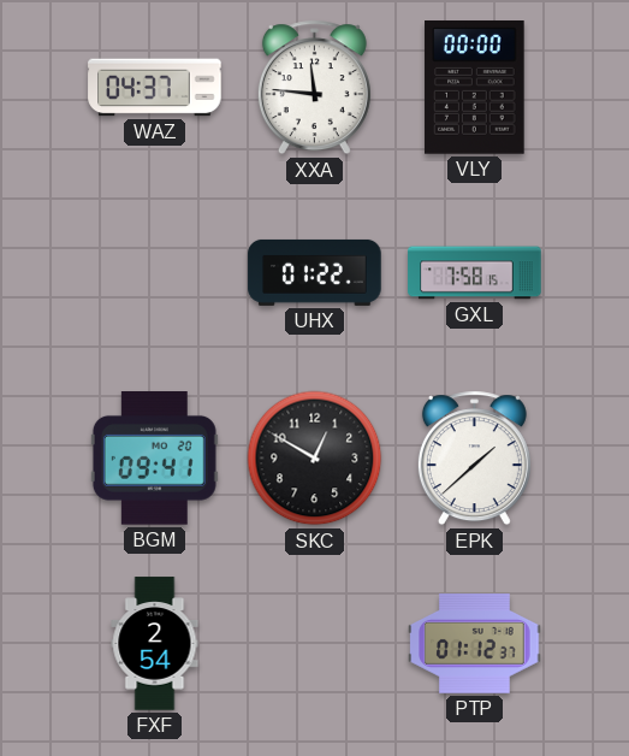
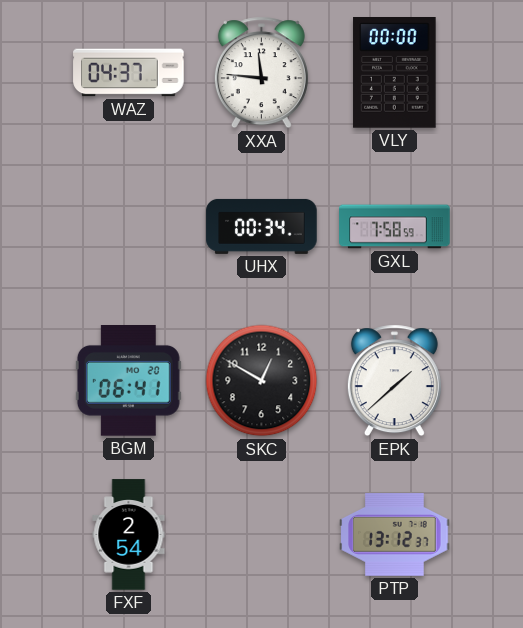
UHX: 01:22 -> 00:34
GXL: 7:58:15 -> 7:58:59
BGM: 09:41 -> 06:41
PTP: 01:12 -> 13:12
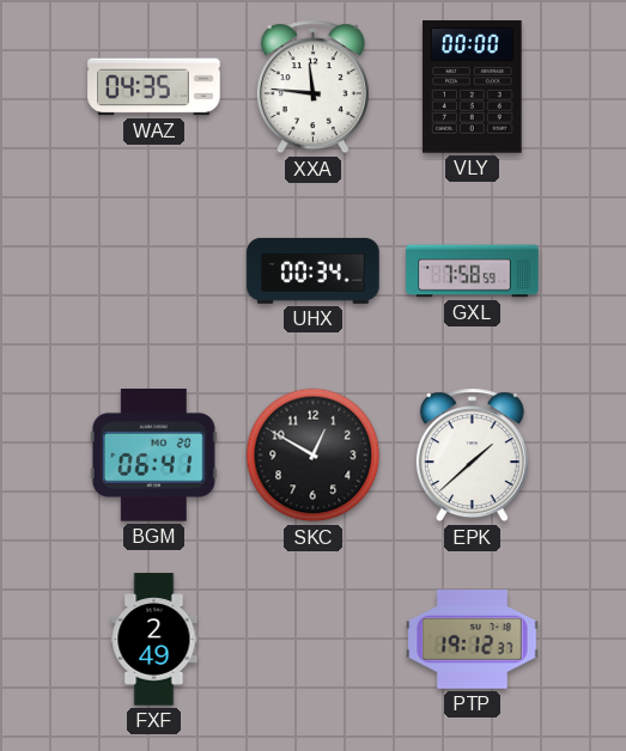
WAZ: 04:37 -> 04:35
FXF: 2:54 -> 2:49
PTP: 13:12 -> 19:12
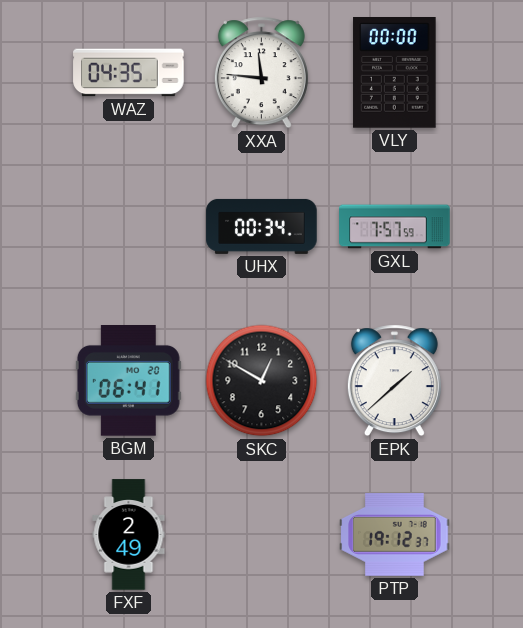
GXL: 7:58 -> 7:57
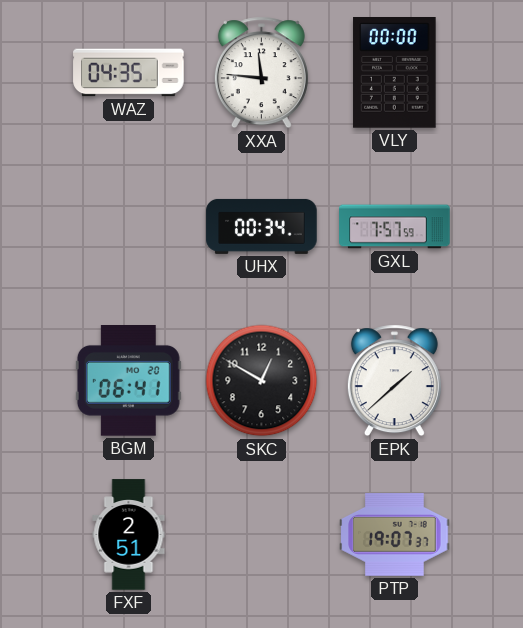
FXF: 2:49 -> 2:51
PTP: 19:12 -> 19:07
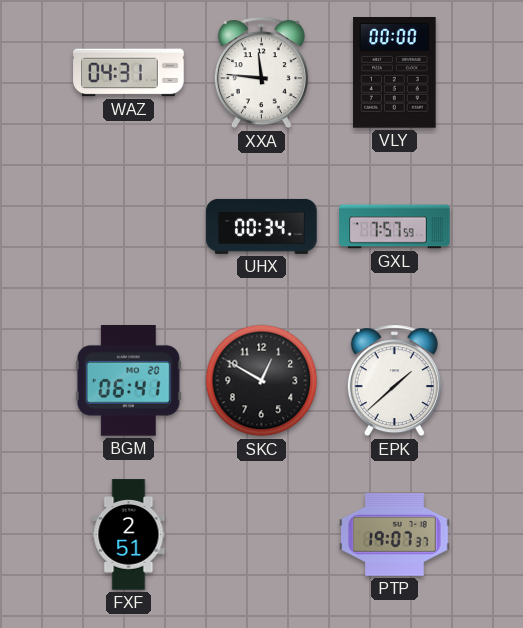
WAZ: 04:35 -> 04:31
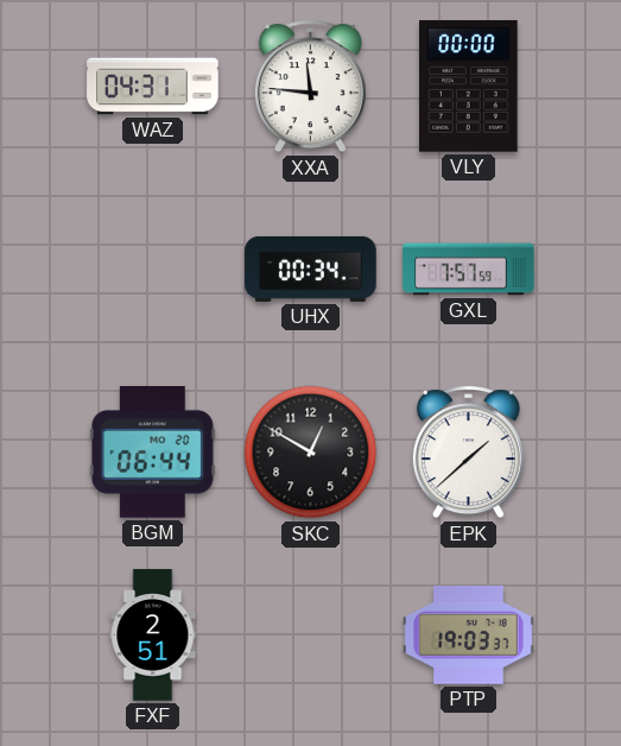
BGM: 06:41 -> 06:44
PTP: 19:07 -> 19:03
